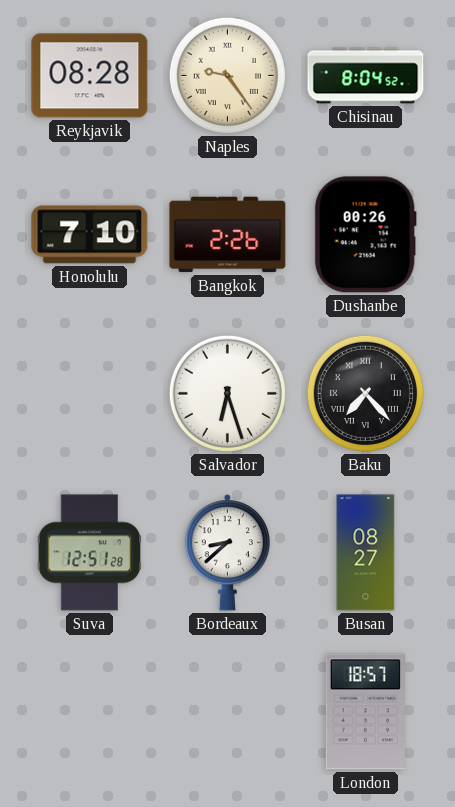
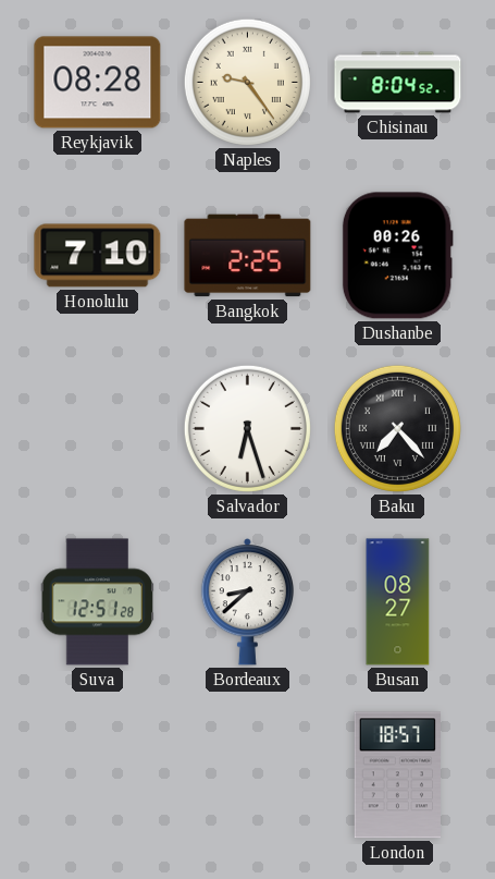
Bangkok: 2:26 -> 2:25
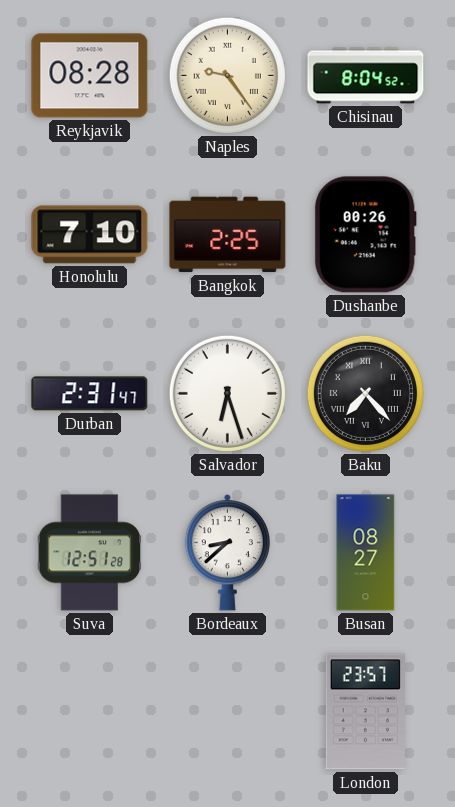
Durban: none -> 2:31
London: 18:57 -> 23:57
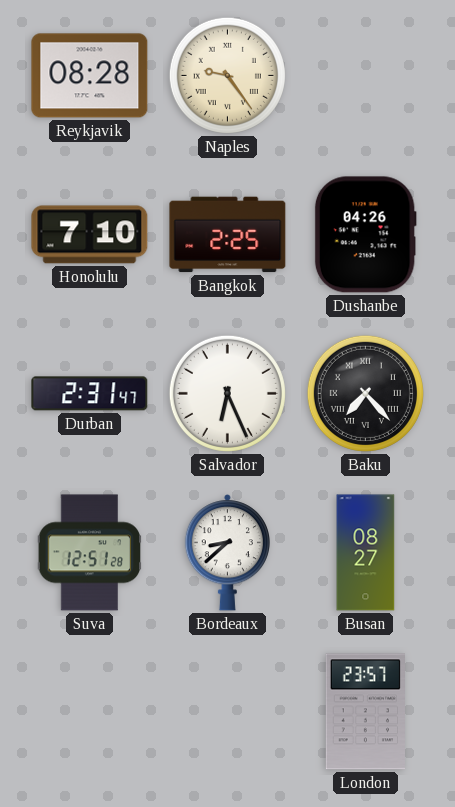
Chisinau: 8:04 -> none
Dushanbe: 00:26 -> 04:26
Salvador: 6:27 -> 6:26
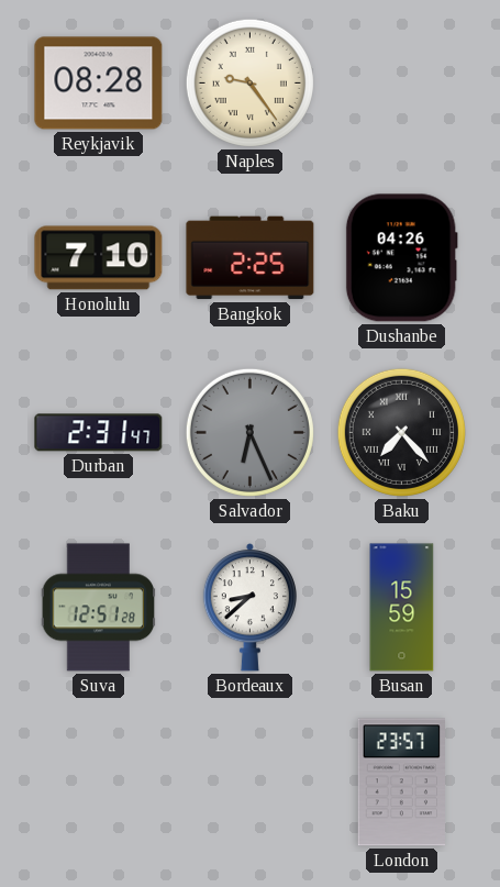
Salvador dial: white -> grey
Busan: 08:27 -> 15:59
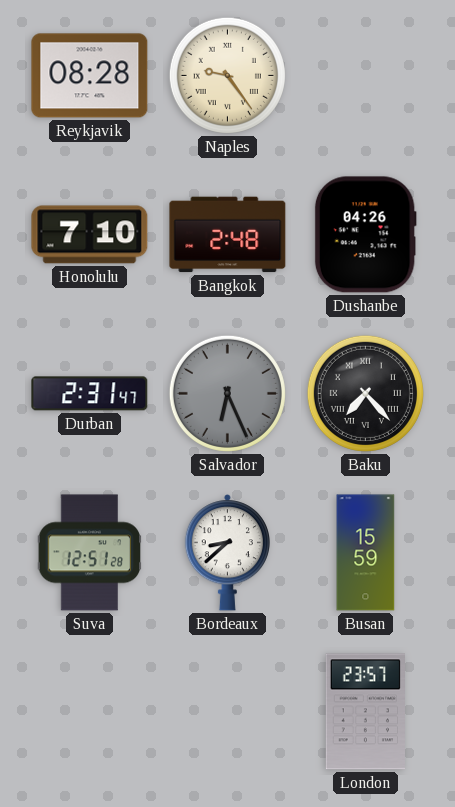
Bangkok: 2:25 -> 2:48
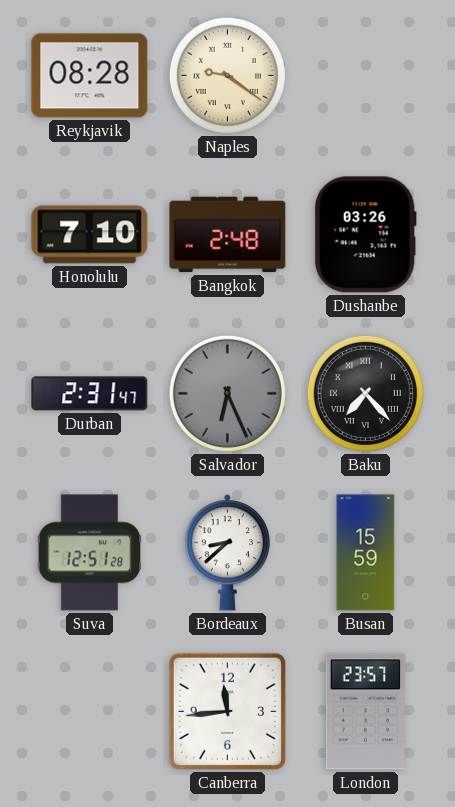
Naples: 9:24 -> 9:21
Dushanbe: 04:26 -> 03:26
Canberra: none -> 11:44
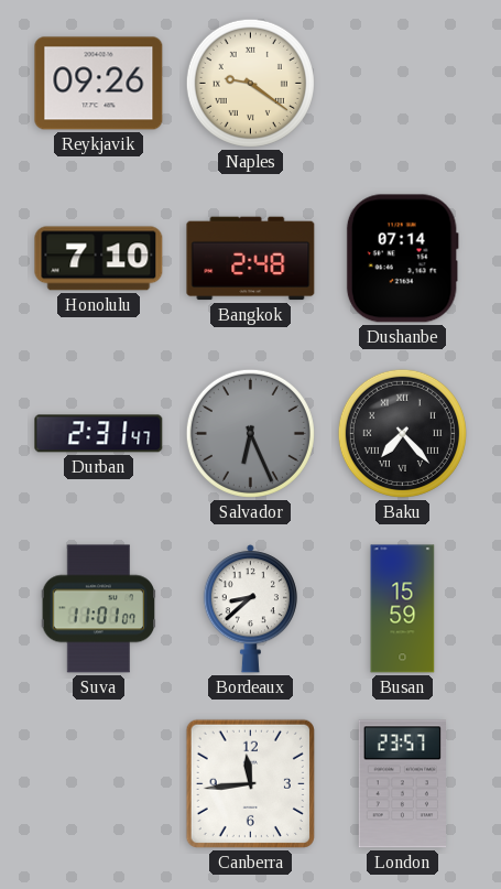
Reykjavik: 08:28 -> 09:26
Dushanbe: 03:26 -> 07:14
Suva: 12:51 -> 11:01
